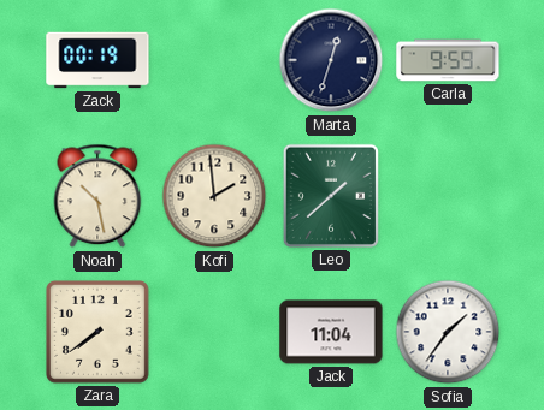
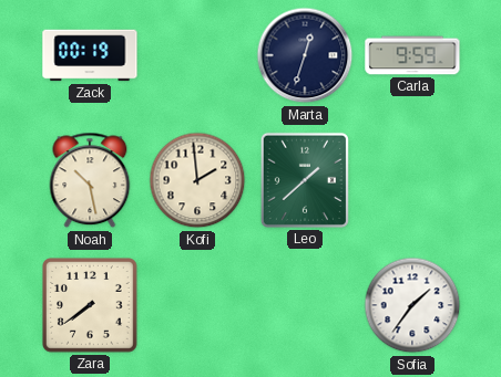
Jack: 11:04 -> none
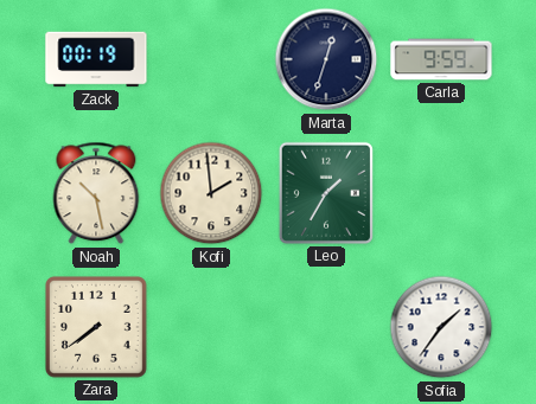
Leo: 1:38 -> 1:35
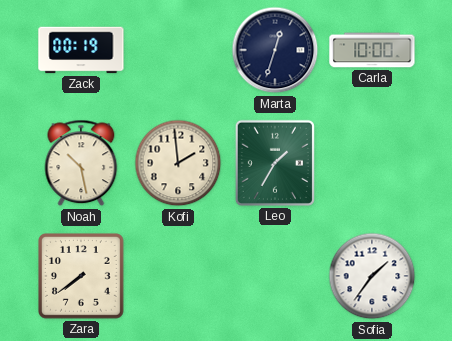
Carla: 9:59 -> 10:00
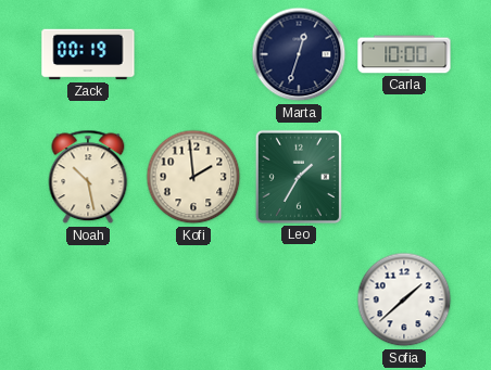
Zara: 7:39 -> none
Sofia: 1:36 -> 1:38
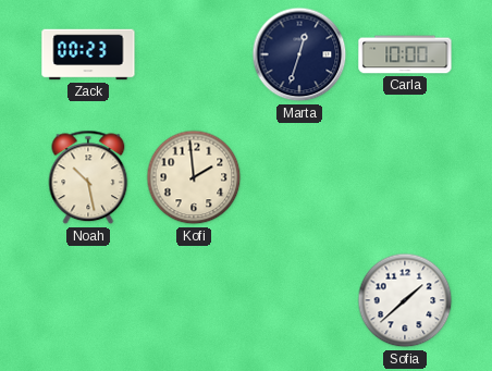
Zack: 00:19 -> 00:23
Leo: 1:35 -> none
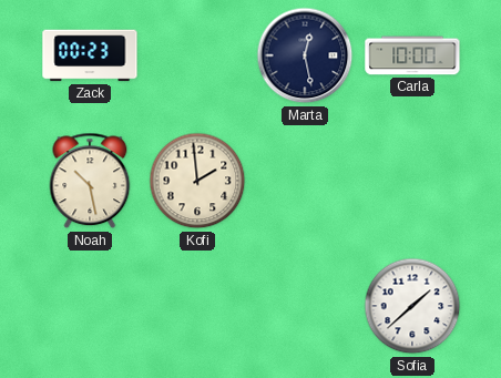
Marta: 12:33 -> 12:28
